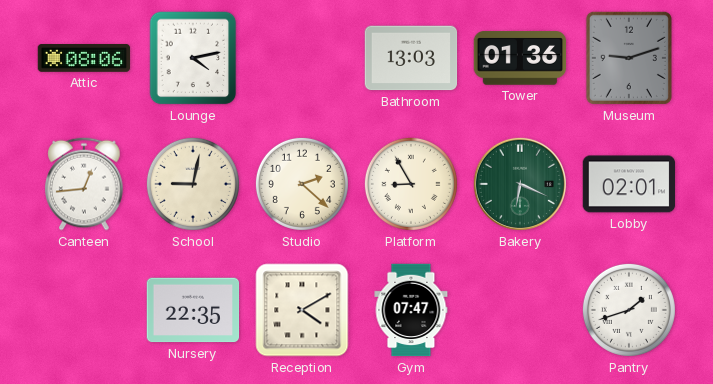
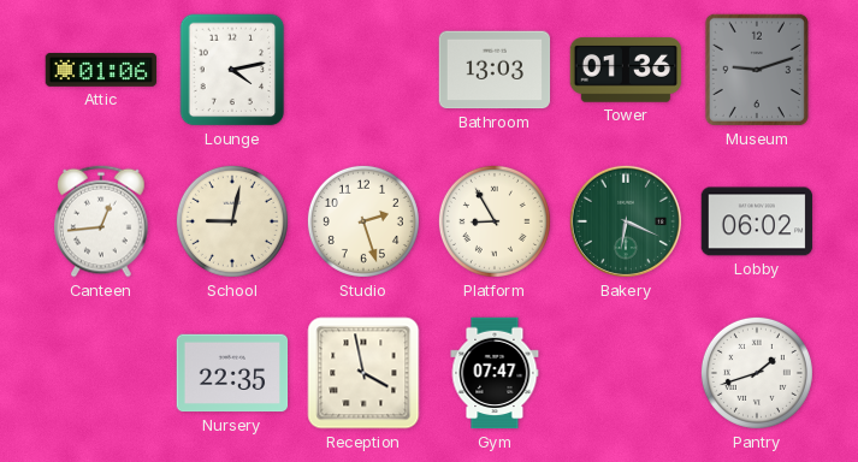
Attic: 08:06 -> 01:06
Studio: 2:22 -> 2:27
Lobby: 02:01 -> 06:02
Reception: 4:10 -> 3:58
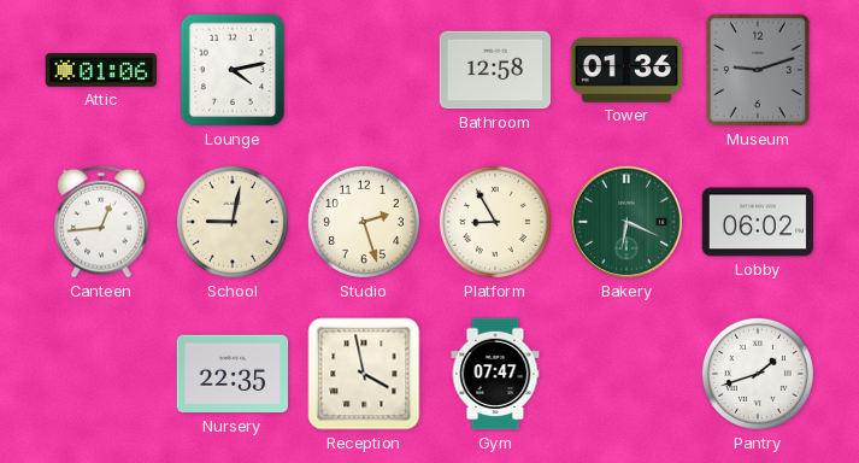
Bathroom: 13:03 -> 12:58
